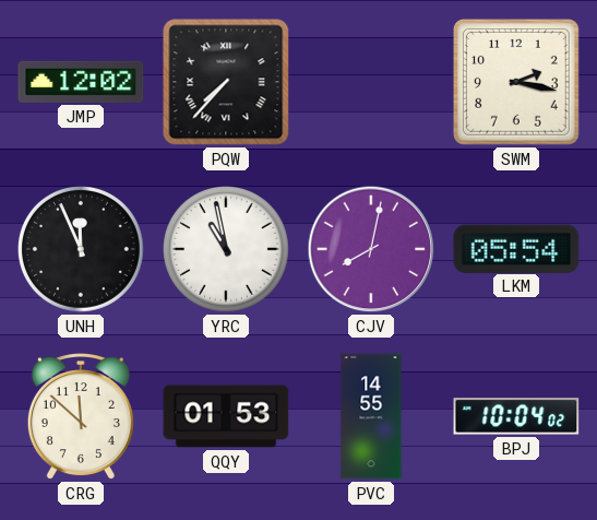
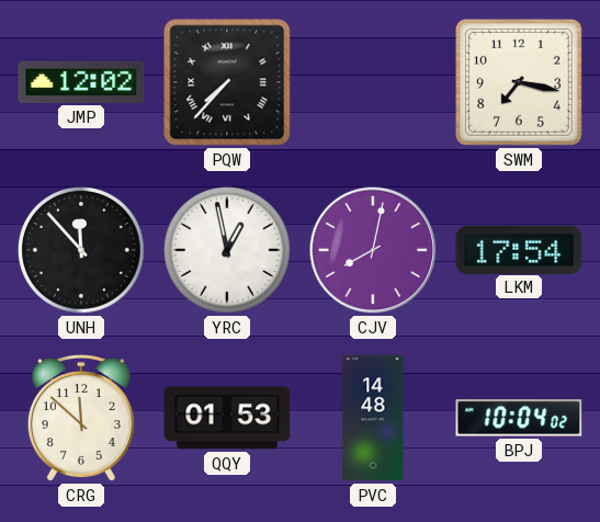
SWM: 2:17 -> 7:17
UNH: 11:56 -> 11:53
YRC: 10:58 -> 12:58
LKM: 05:54 -> 17:54
PVC: 14:55 -> 14:48
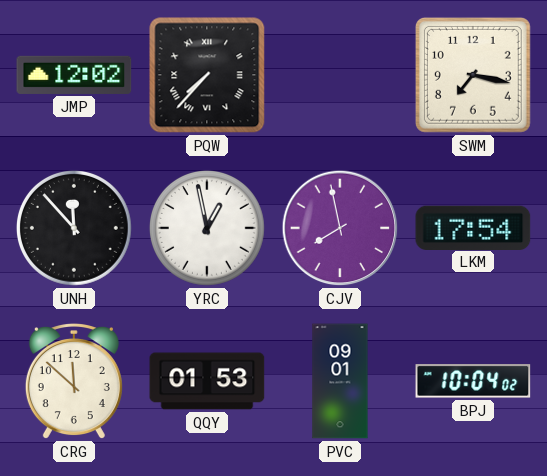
CJV: 8:02 -> 7:58
PVC: 14:48 -> 09:01
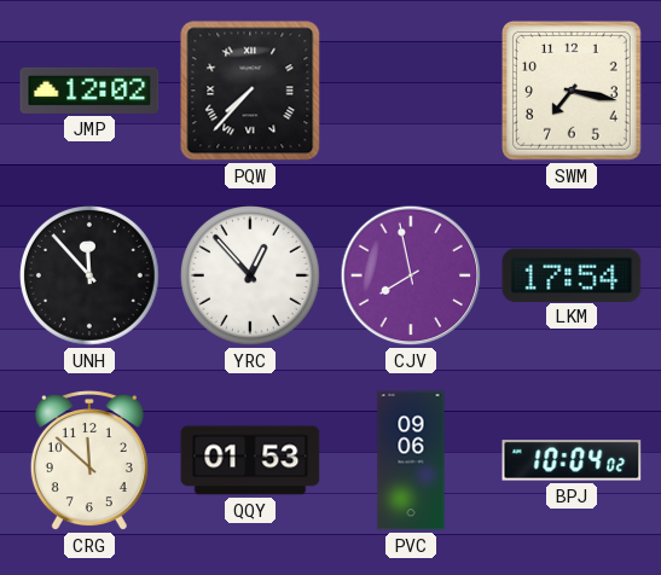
YRC: 12:58 -> 12:53
PVC: 09:01 -> 09:06
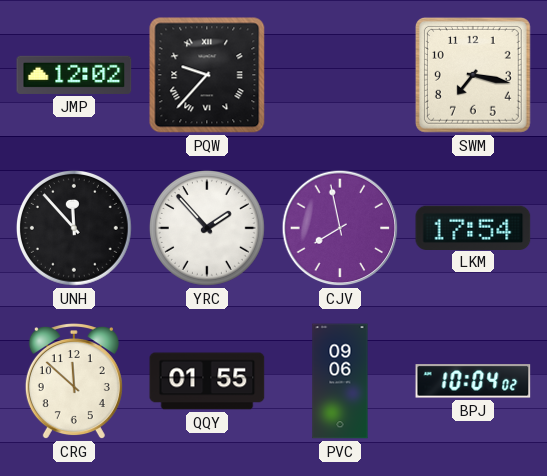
PQW: 7:37 -> 9:37
YRC: 12:53 -> 1:53
QQY: 01:53 -> 01:55
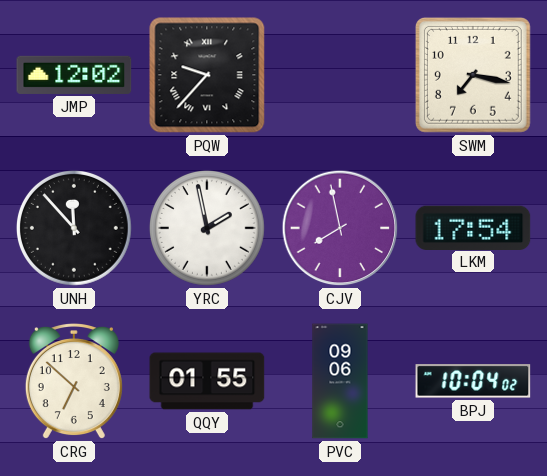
YRC: 1:53 -> 1:58
CRG: 11:52 -> 6:52
